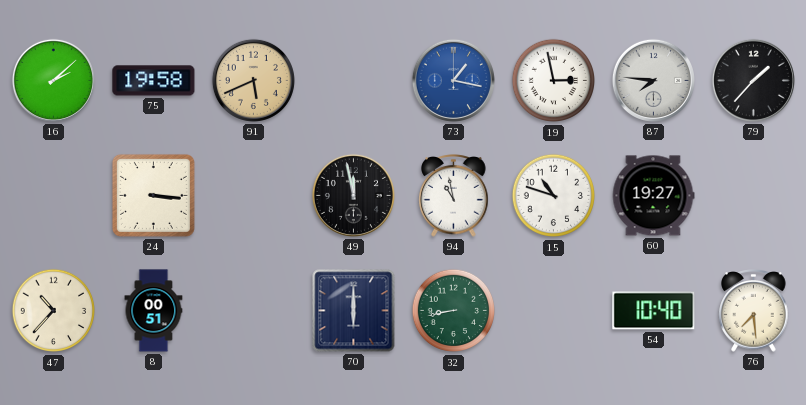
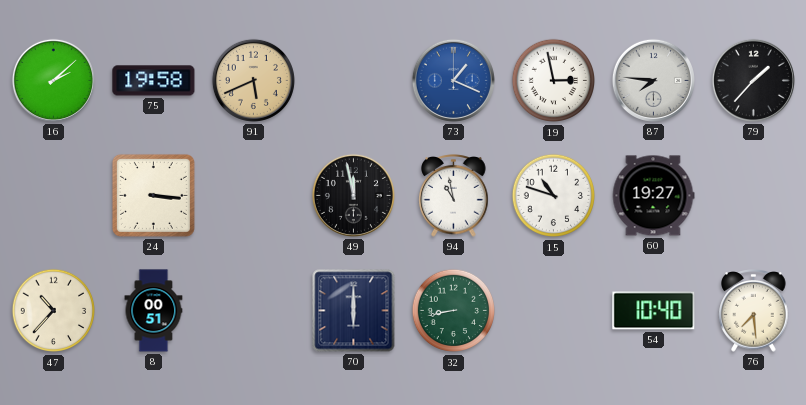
73: 1:17 -> 1:19
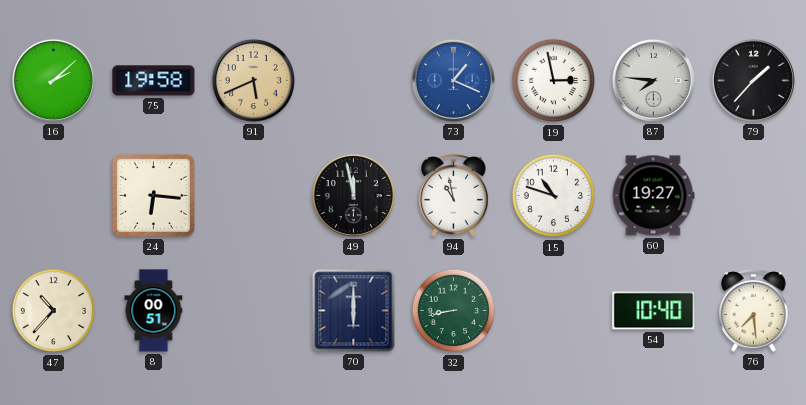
24: 3:16 -> 6:16
